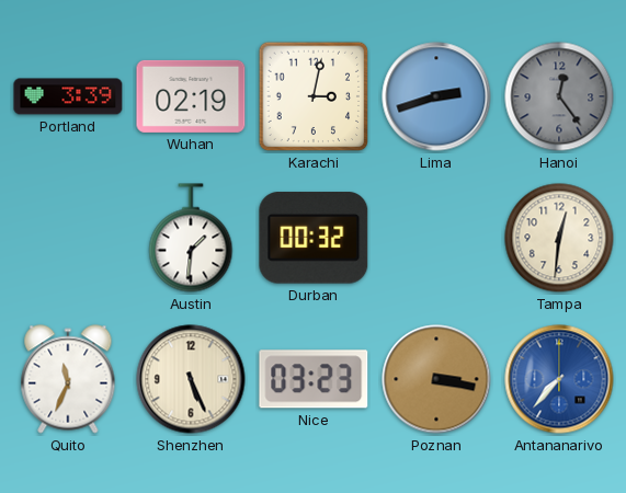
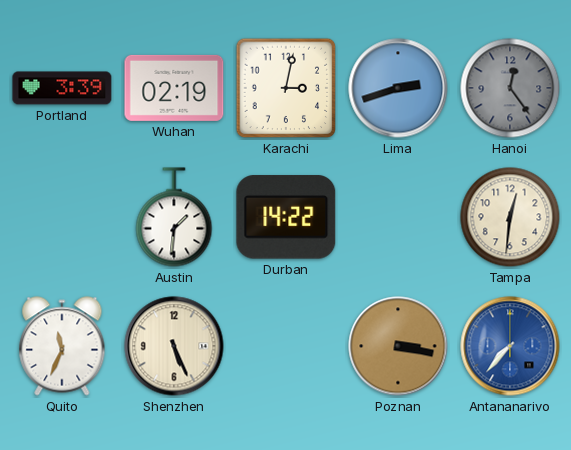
Durban: 00:32 -> 14:22
Nice: 03:23 -> none
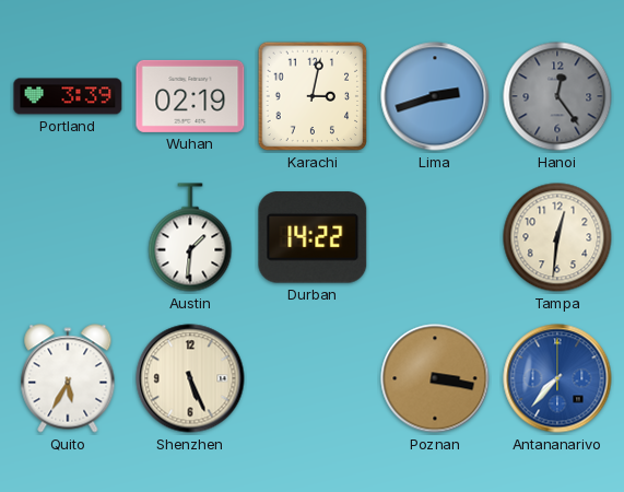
Quito: 11:34 -> 5:35
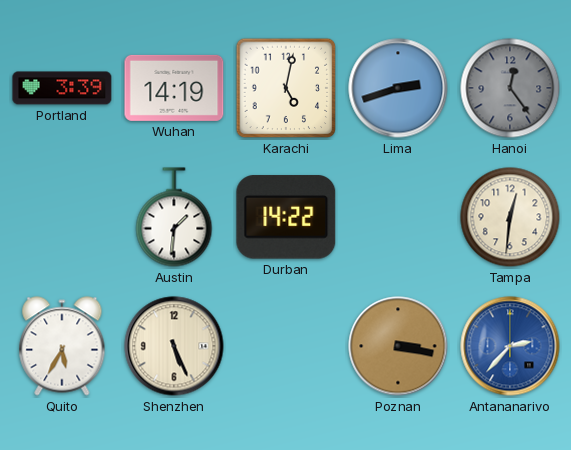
Wuhan: 02:19 -> 14:19
Karachi: 3:02 -> 5:02
Antananarivo: 7:37 -> 2:37
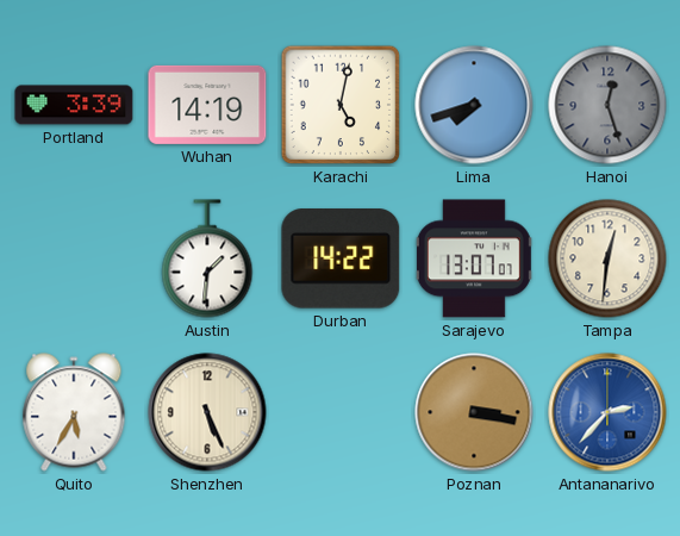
Lima: 2:42 -> 7:42
Hanoi: 12:24 -> 12:27
Sarajevo: none -> 13:07
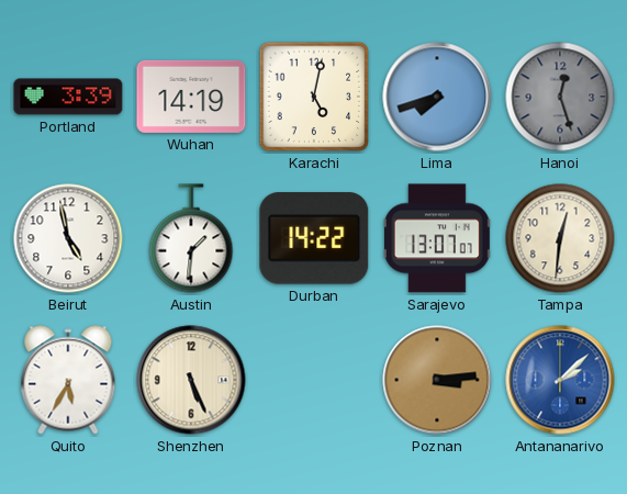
Beirut: none -> 4:58
Poznan: 3:17 -> 3:14
Antananarivo: 2:37 -> 2:08
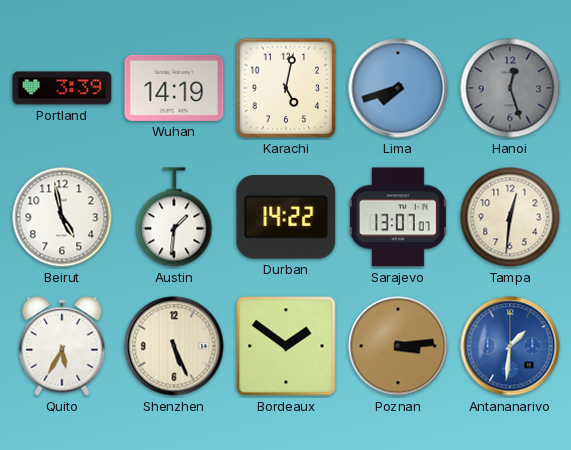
Bordeaux: none -> 1:51
Antananarivo: 2:08 -> 1:31
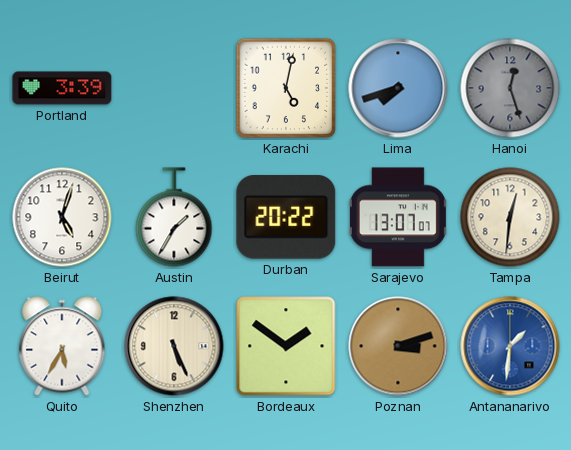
Wuhan: 14:19 -> none
Beirut: 4:58 -> 5:03
Austin: 1:31 -> 1:35
Durban: 14:22 -> 20:22
Poznan: 3:14 -> 3:12
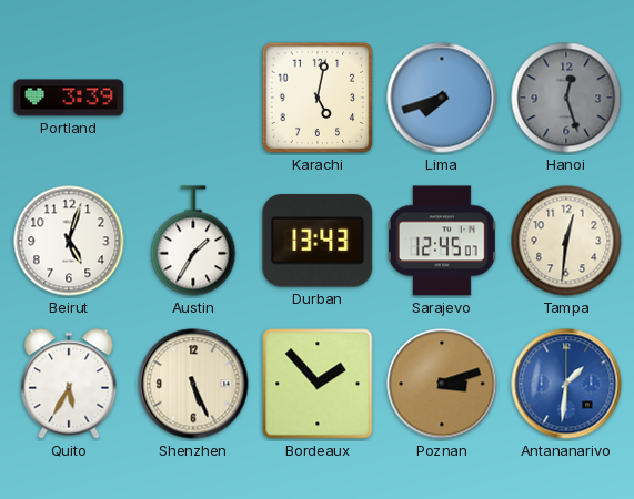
Durban: 20:22 -> 13:43
Sarajevo: 13:07 -> 12:45
Bordeaux: 1:51 -> 1:53
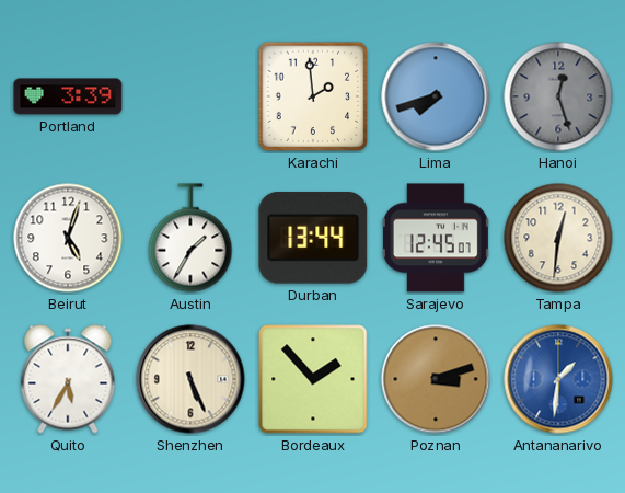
Karachi: 5:02 -> 1:59
Durban: 13:43 -> 13:44
